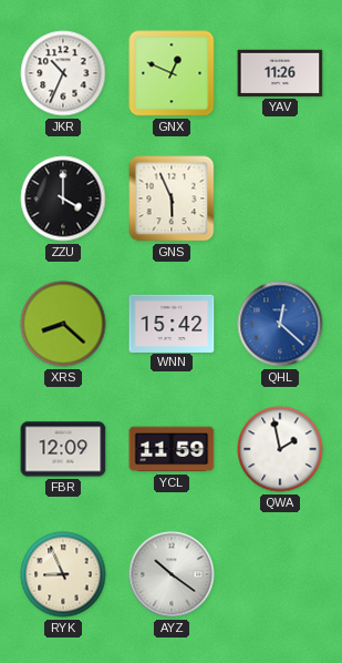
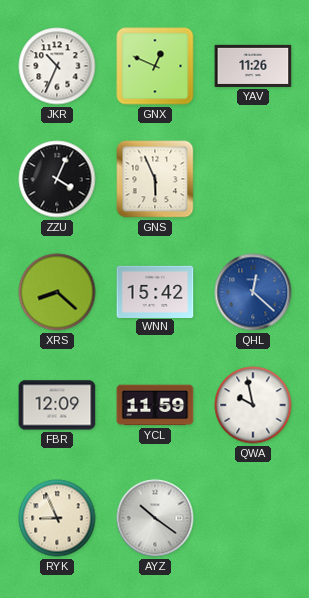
ZZU: 4:00 -> 4:04
QWA: 1:58 -> 9:58
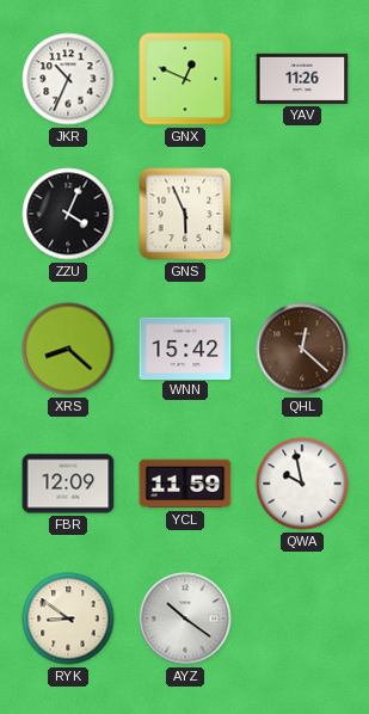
QHL dial: blue -> brown
RYK: 8:56 -> 8:51
